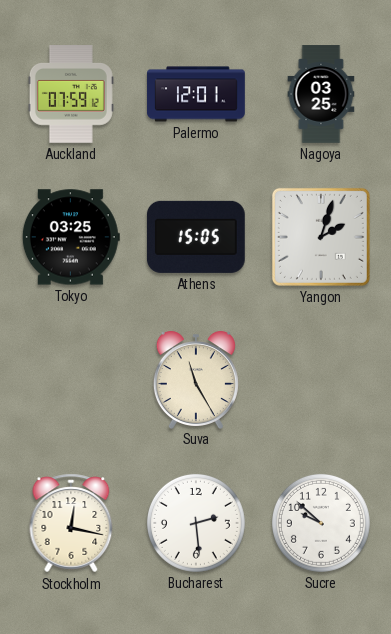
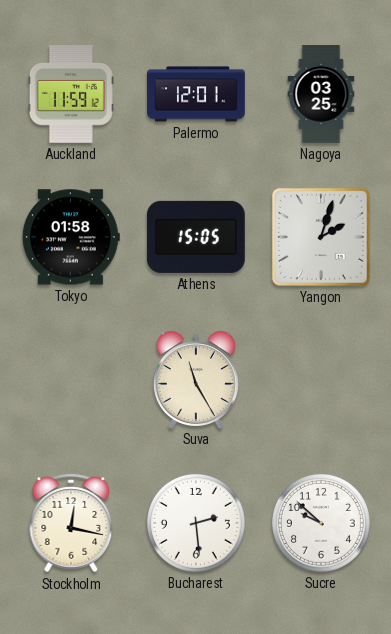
Auckland: 07:59 -> 11:59
Tokyo: 03:25 -> 01:58
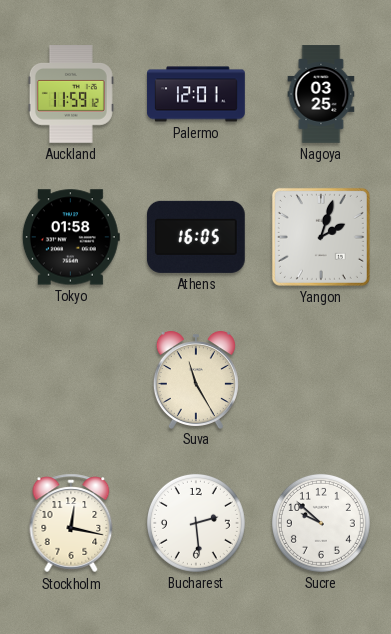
Athens: 15:05 -> 16:05
